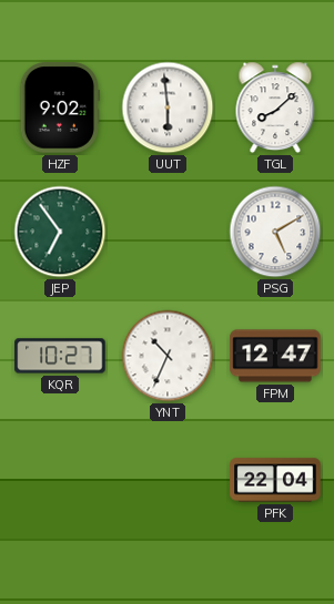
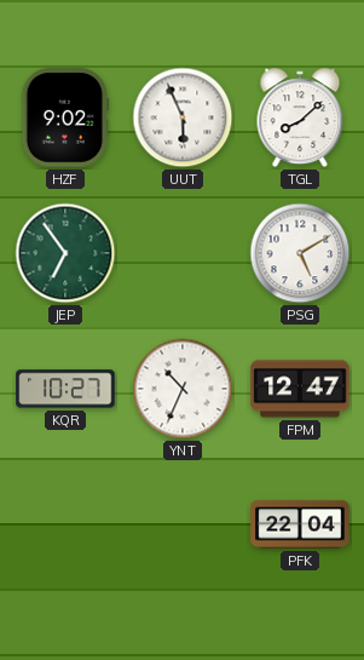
UUT: 5:59 -> 5:56
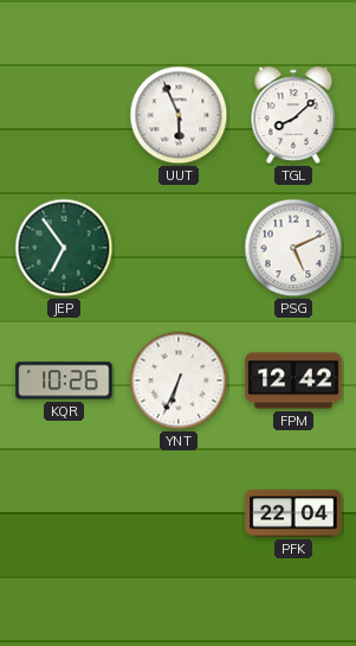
HZF: 9:02 -> none
PSG: 5:10 -> 5:11
KQR: 10:27 -> 10:26
YNT: 10:34 -> 6:34
FPM: 12:47 -> 12:42
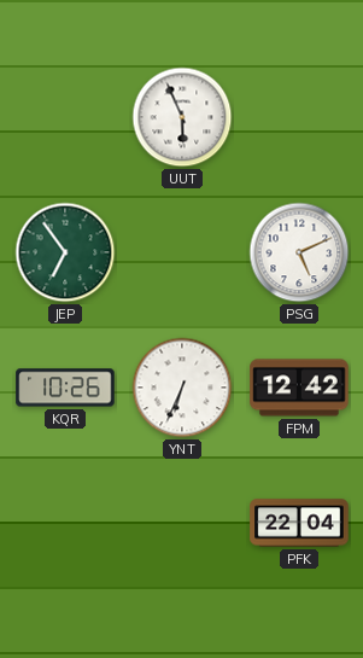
TGL: 8:08 -> none
